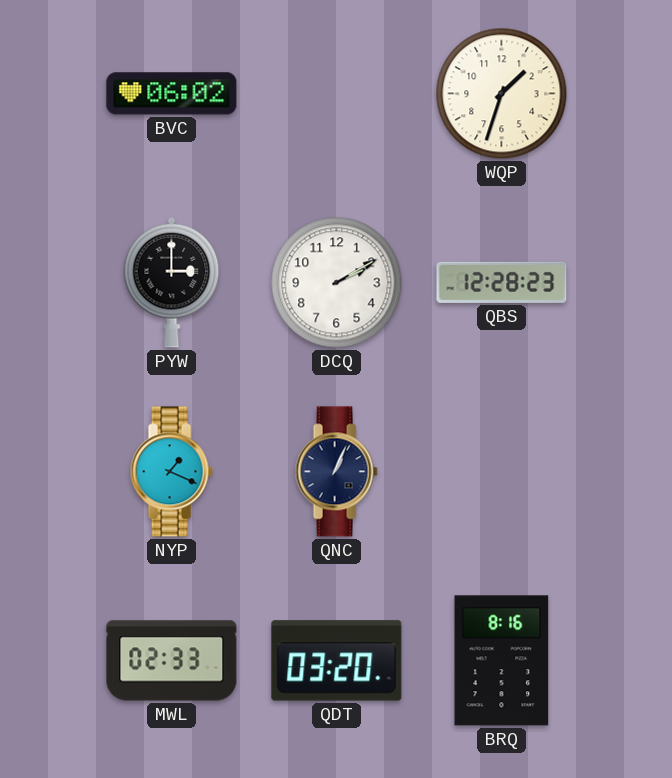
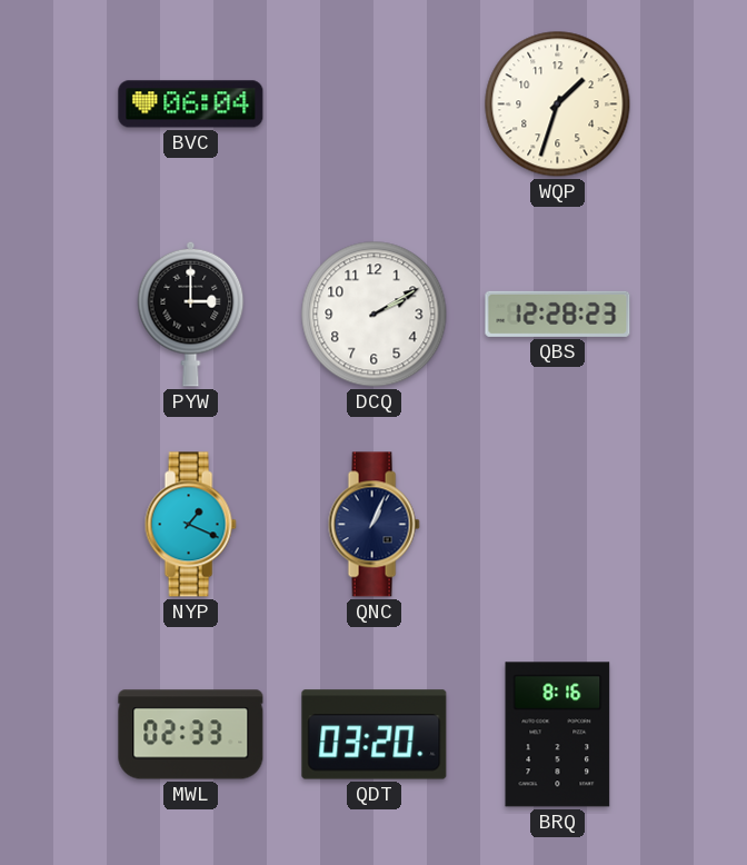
BVC: 06:02 -> 06:04
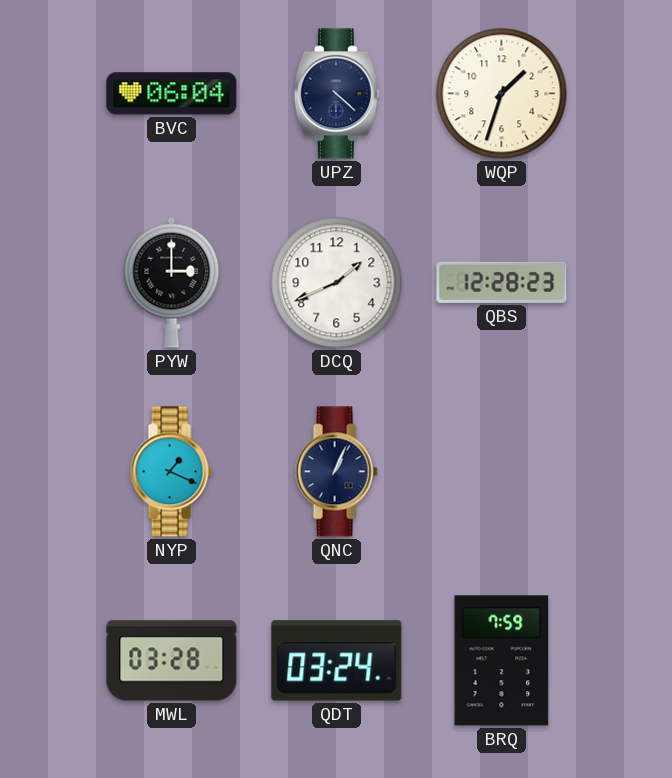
UPZ: none -> 4:22
DCQ: 2:10 -> 1:41
MWL: 02:33 -> 03:28
QDT: 03:20 -> 03:24
BRQ: 8:16 -> 7:59
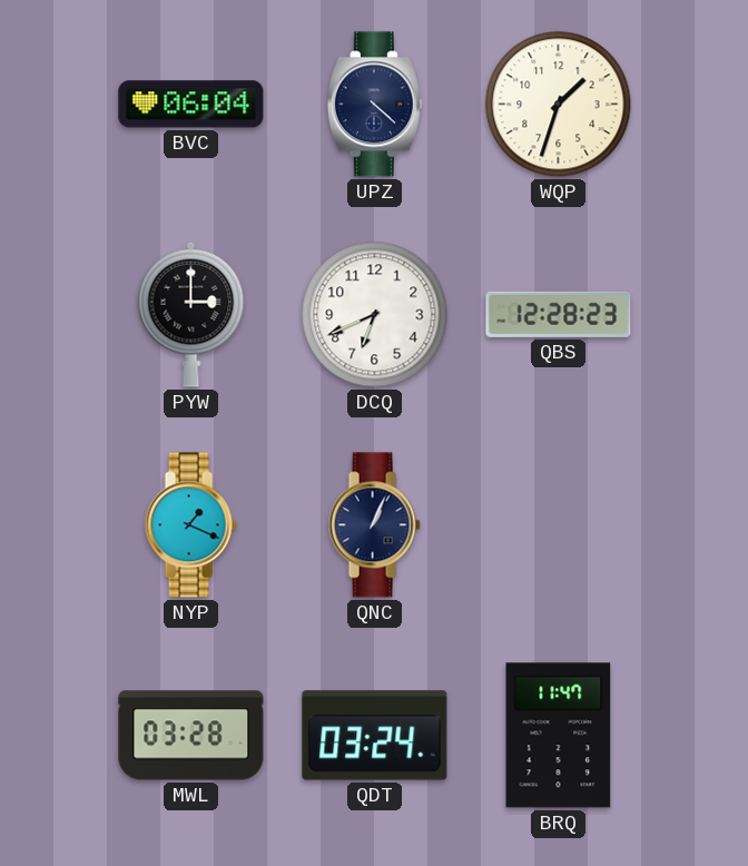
DCQ: 1:41 -> 6:41
BRQ: 7:59 -> 11:47
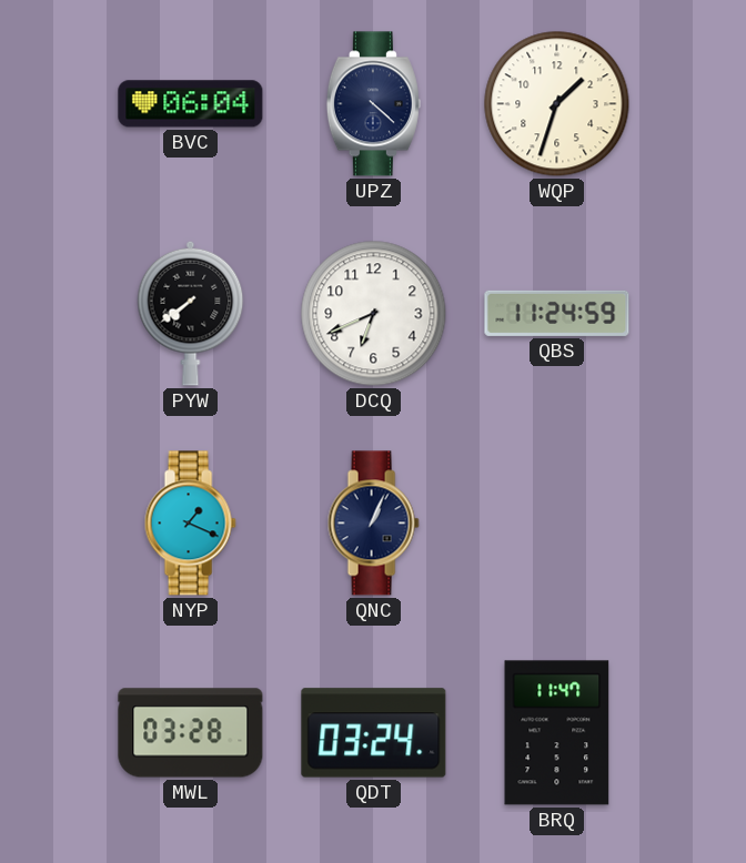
PYW: 3:00 -> 7:39
QBS: 12:28 -> 11:24
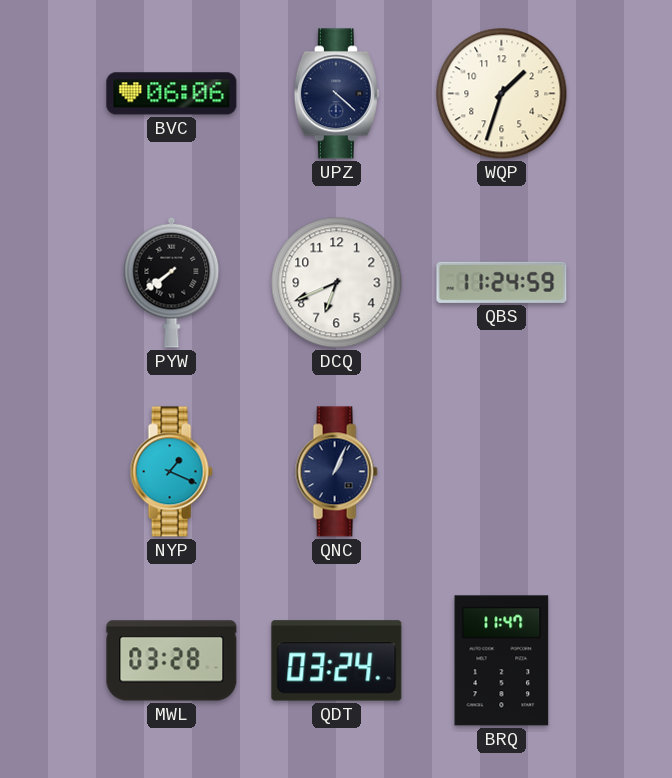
BVC: 06:04 -> 06:06
